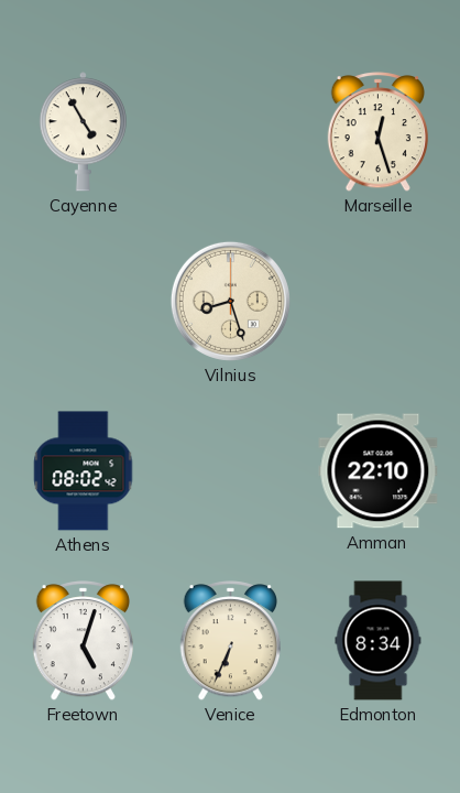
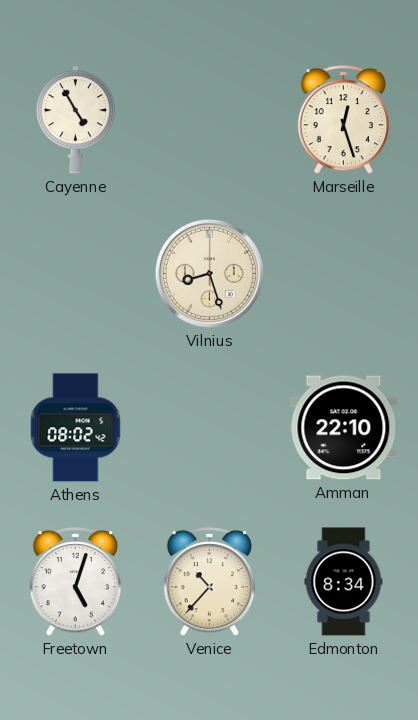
Venice: 6:34 -> 10:37
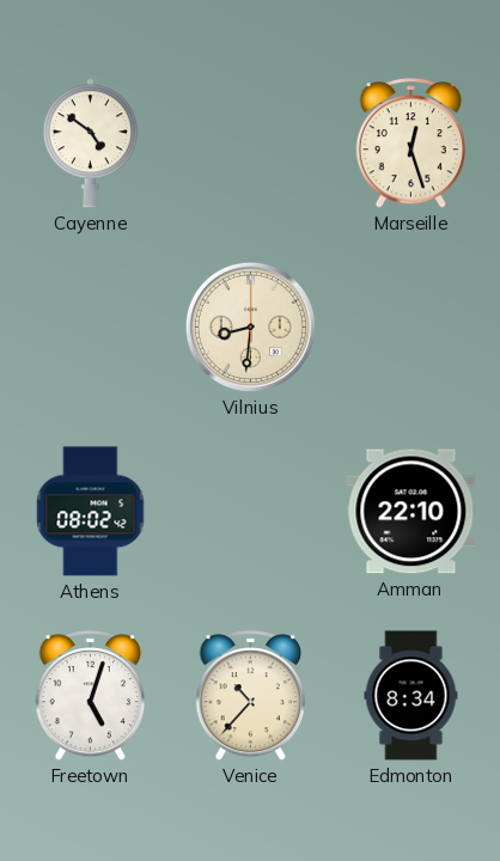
Cayenne: 4:55 -> 4:51
Vilnius: 8:27 -> 8:31
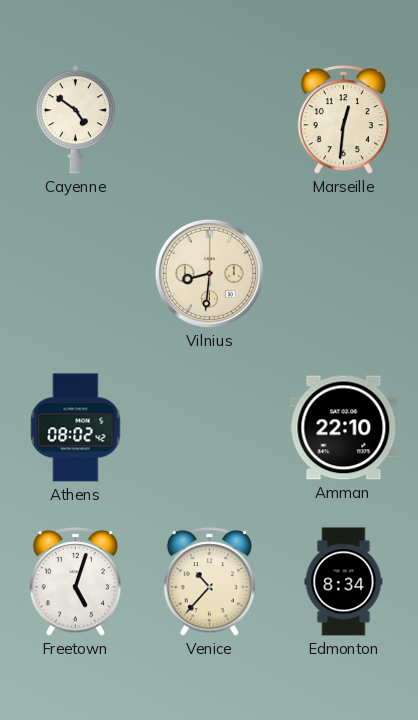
Marseille: 12:27 -> 12:31
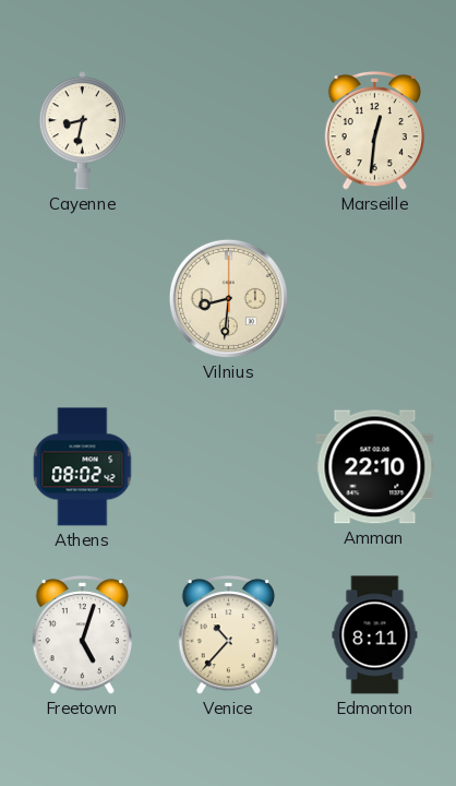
Cayenne: 4:51 -> 8:32
Edmonton: 8:34 -> 8:11
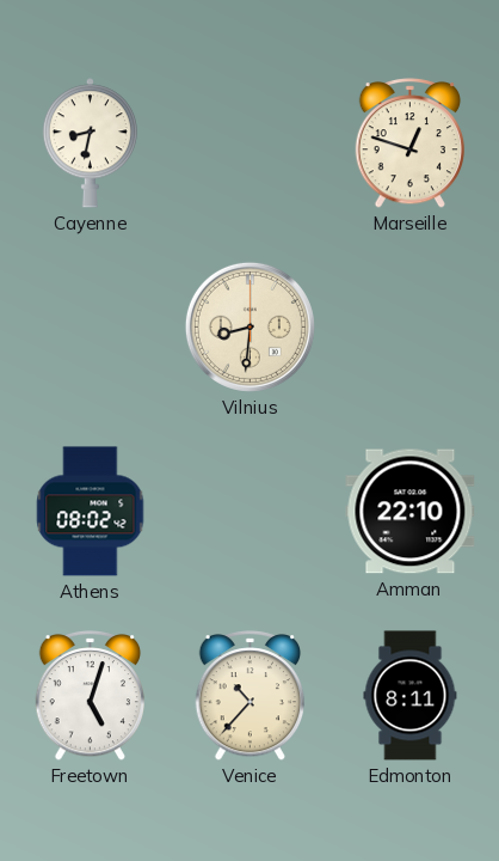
Marseille: 12:31 -> 12:48
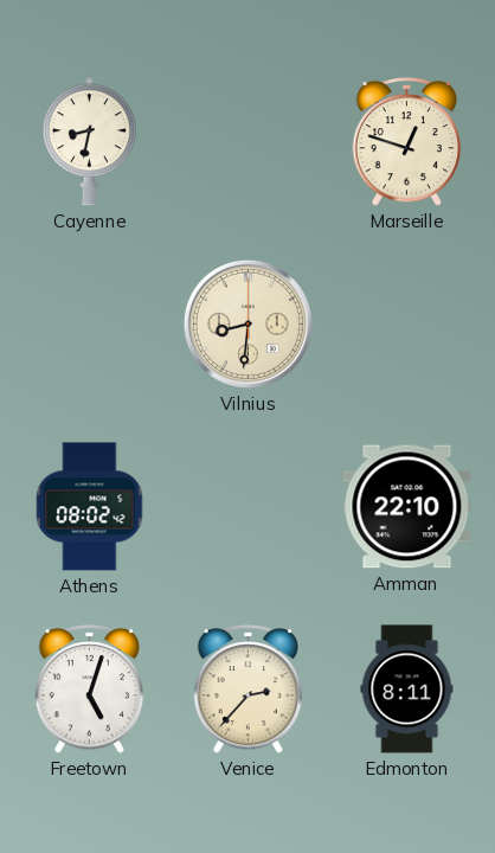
Venice: 10:37 -> 2:37
